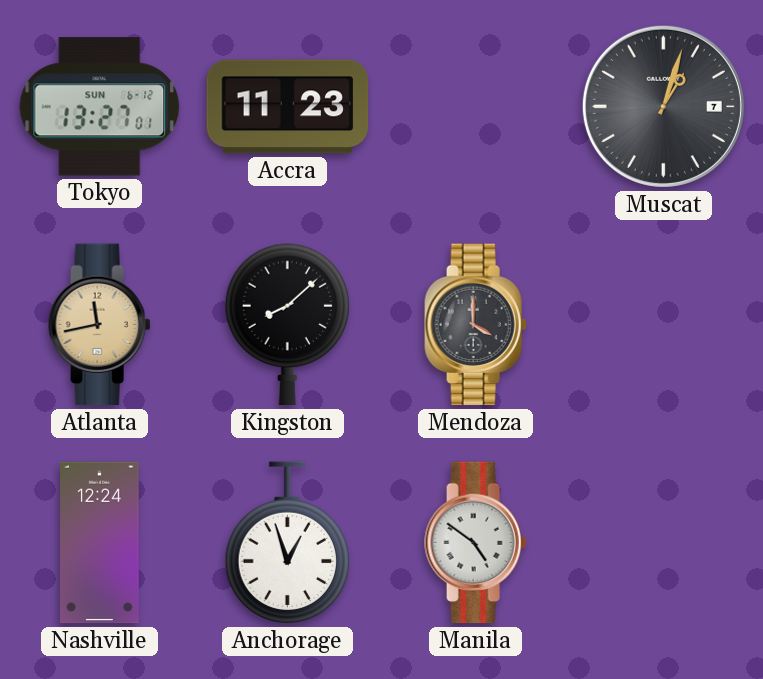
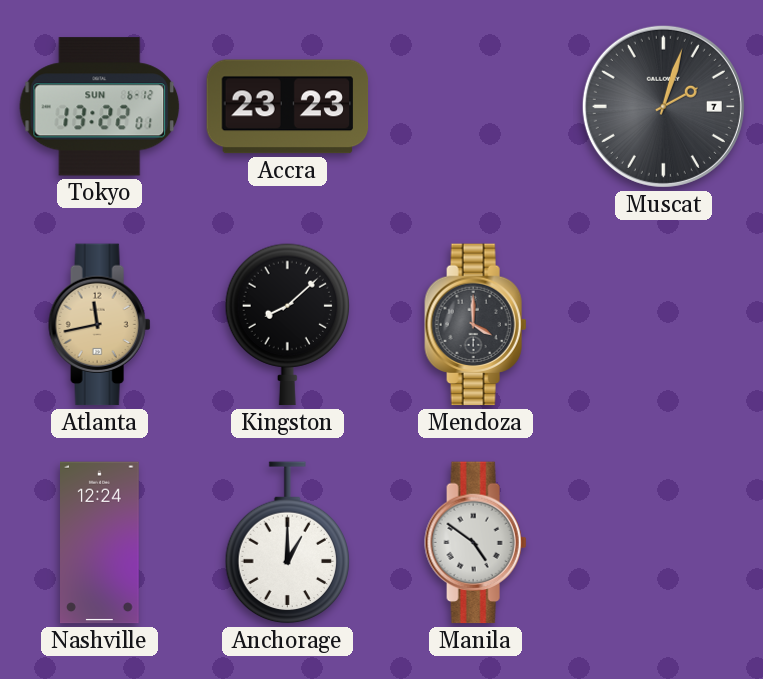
Tokyo: 13:27 -> 13:22
Accra: 11:23 -> 23:23
Muscat: 1:03 -> 2:03
Anchorage: 12:57 -> 1:00
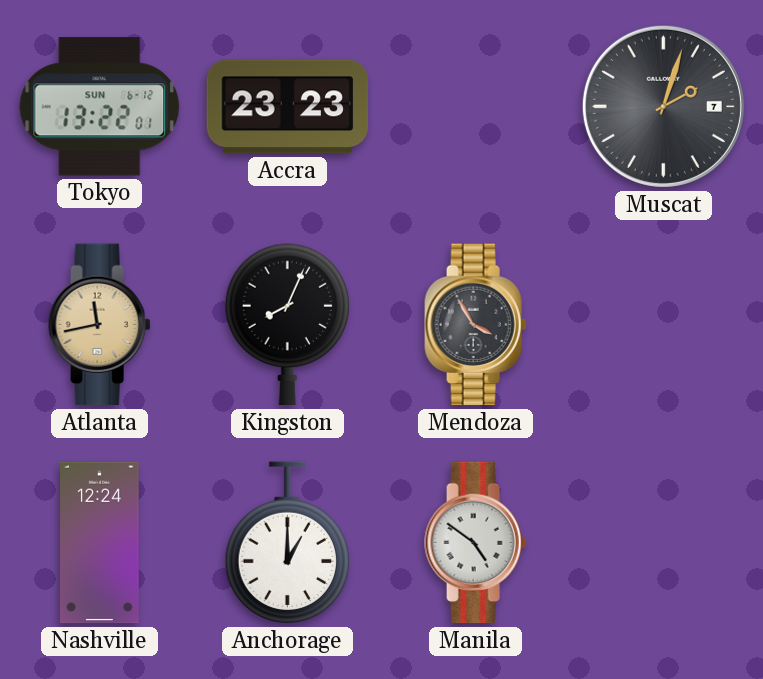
Kingston: 8:08 -> 8:04
Mendoza: 4:00 -> 3:55
